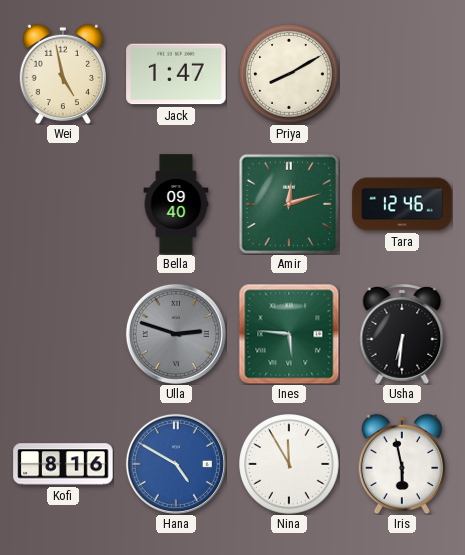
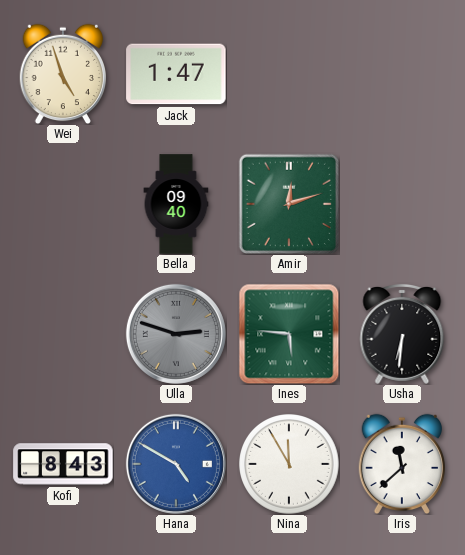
Wei: 4:58 -> 4:57
Priya: 8:10 -> none
Tara: 12:46 -> none
Kofi: 8:16 -> 8:43
Iris: 5:58 -> 11:38
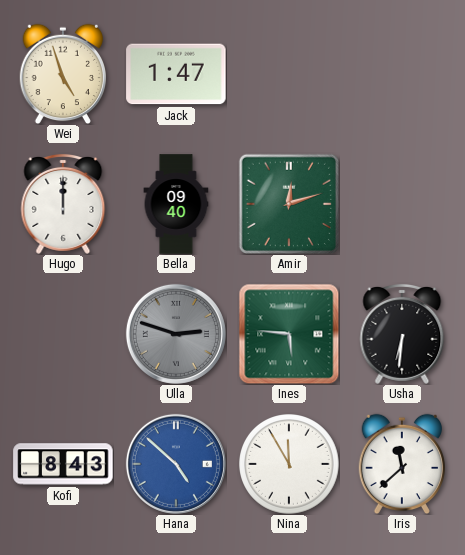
Hugo: none -> 12:00
Hana: 4:50 -> 4:52
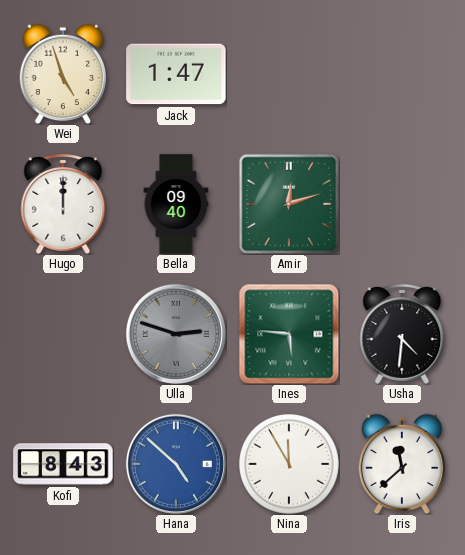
Usha: 6:31 -> 4:31
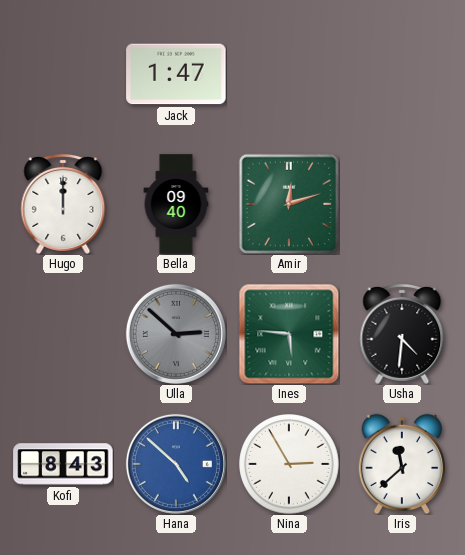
Wei: 4:57 -> none
Ulla: 2:48 -> 2:52
Nina: 11:55 -> 2:55
